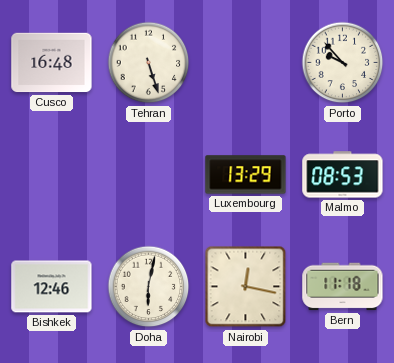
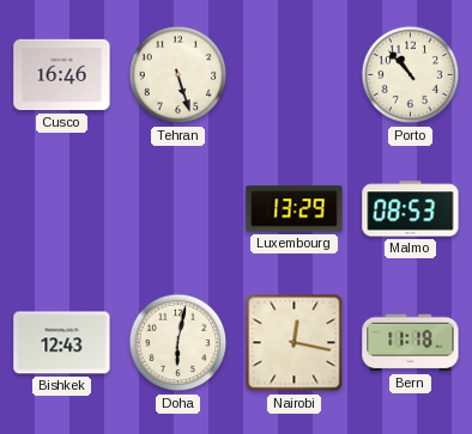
Cusco: 16:48 -> 16:46
Porto: 9:53 -> 10:53
Bishkek: 12:46 -> 12:43
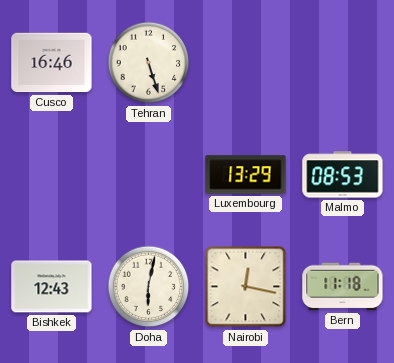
Porto: 10:53 -> none
